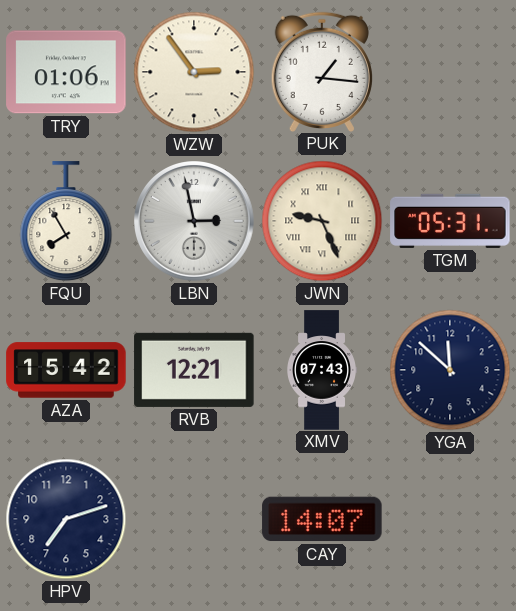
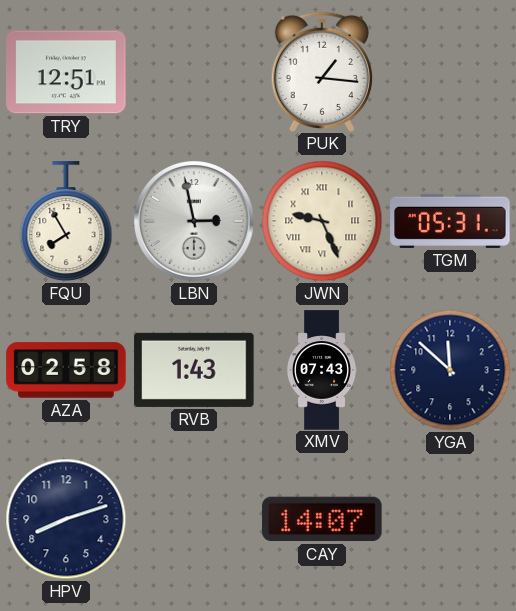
TRY: 01:06 -> 12:51
WZW: 2:54 -> none
AZA: 15:42 -> 02:58
RVB: 12:21 -> 1:43
HPV: 7:12 -> 8:12
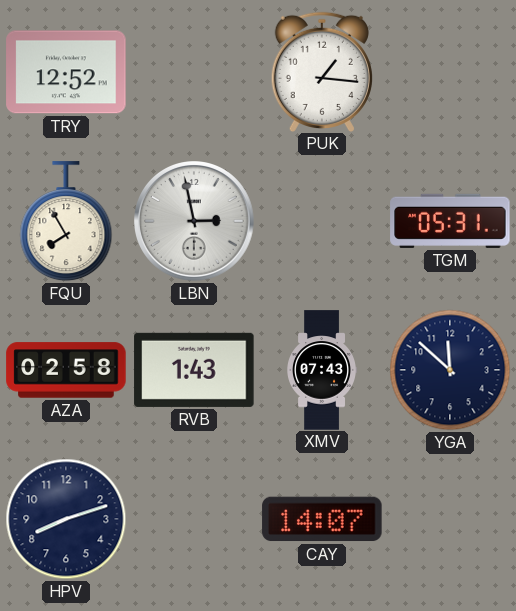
TRY: 12:51 -> 12:52
JWN: 9:26 -> none
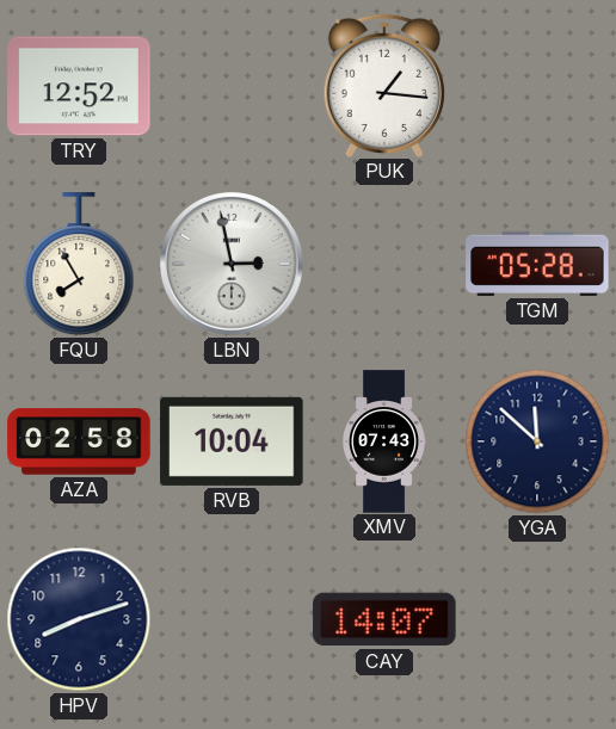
TGM: 05:31 -> 05:28
RVB: 1:43 -> 10:04
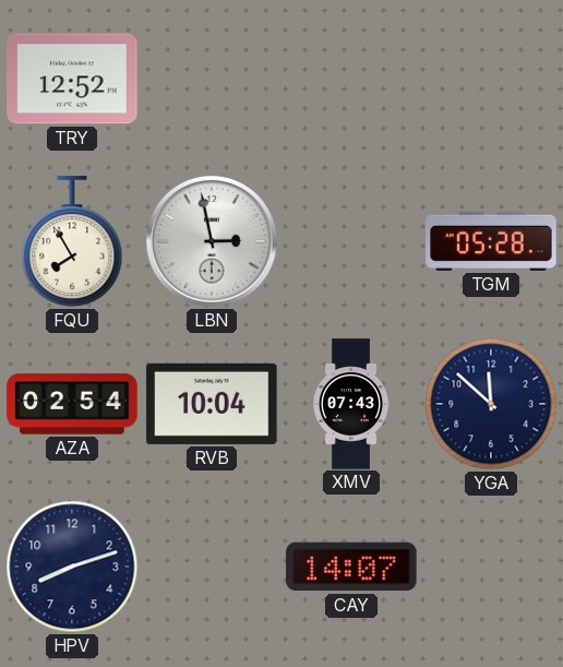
PUK: 1:16 -> none
AZA: 02:58 -> 02:54
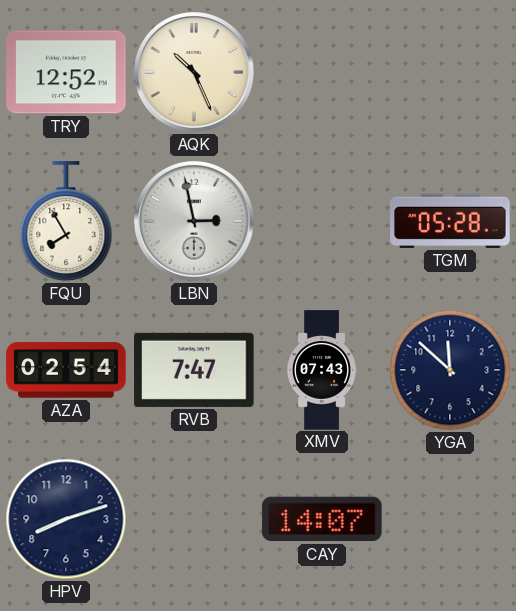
AQK: none -> 10:26
RVB: 10:04 -> 7:47
